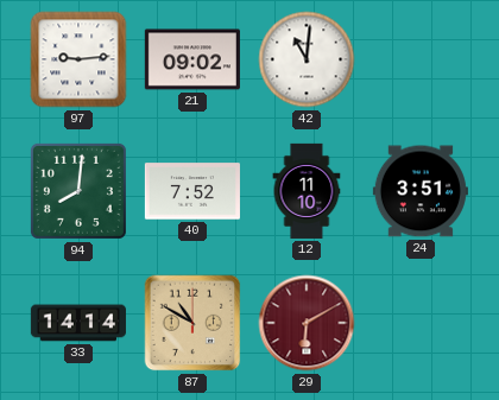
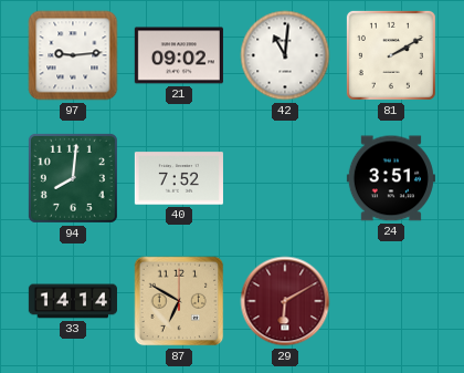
81: none -> 2:10
12: 11:10 -> none
87: 10:50 -> 6:50
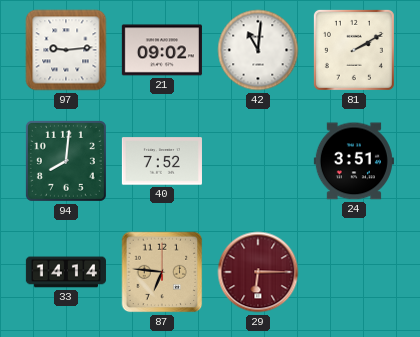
87: 6:50 -> 6:46
29: 6:10 -> 6:15
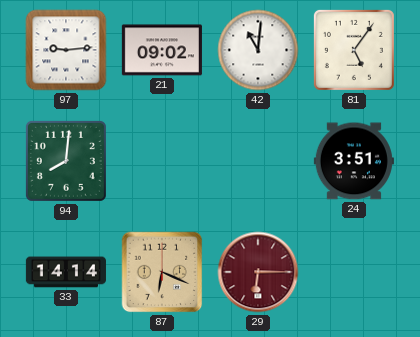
81: 2:10 -> 5:06
40: 7:52 -> none
87: 6:46 -> 6:19
